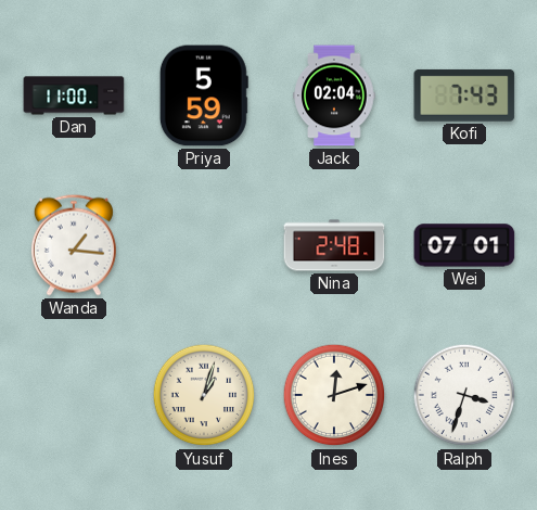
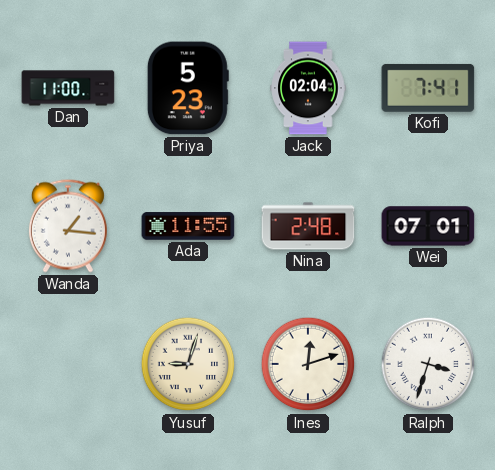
Priya: 5:59 -> 5:23
Kofi: 7:43 -> 7:41
Ada: none -> 11:55
Yusuf: 1:03 -> 9:03
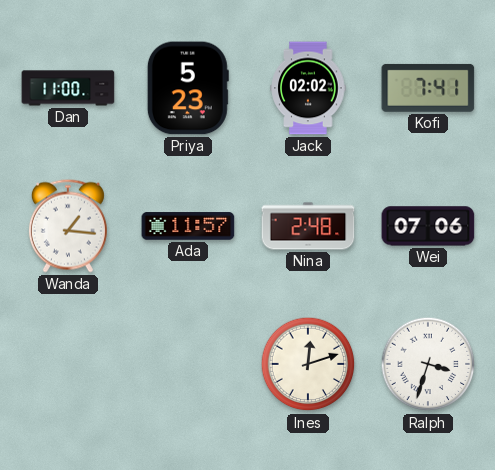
Jack: 02:04 -> 02:02
Ada: 11:55 -> 11:57
Wei: 07:01 -> 07:06
Yusuf: 9:03 -> none
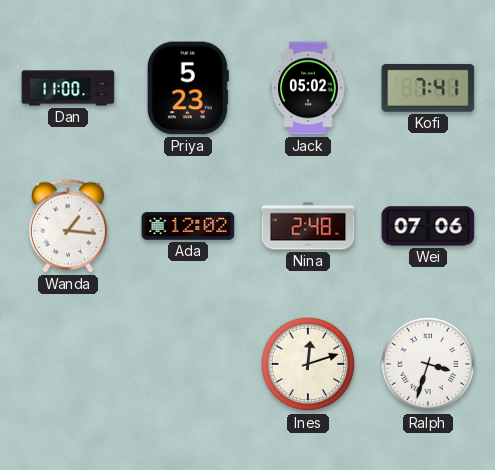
Jack: 02:02 -> 05:02
Ada: 11:57 -> 12:02
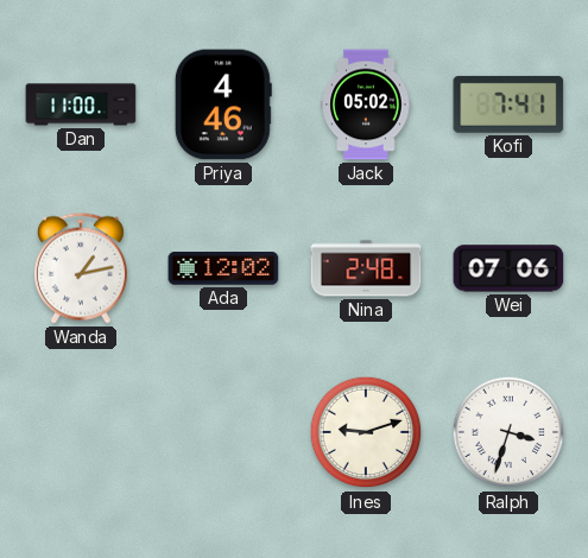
Priya: 5:23 -> 4:46
Wanda: 1:16 -> 1:13
Ines: 12:12 -> 9:12
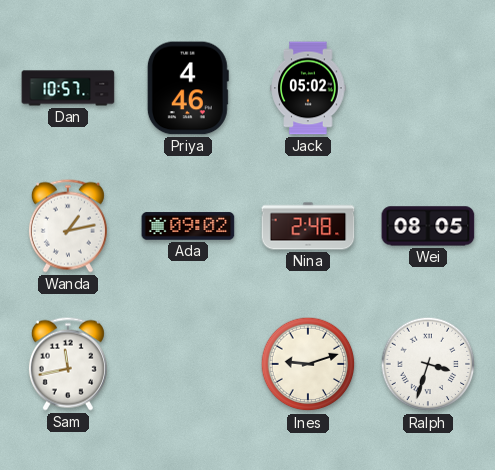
Dan: 11:00 -> 10:57
Kofi: 7:41 -> none
Ada: 12:02 -> 09:02
Wei: 07:06 -> 08:05
Sam: none -> 11:43
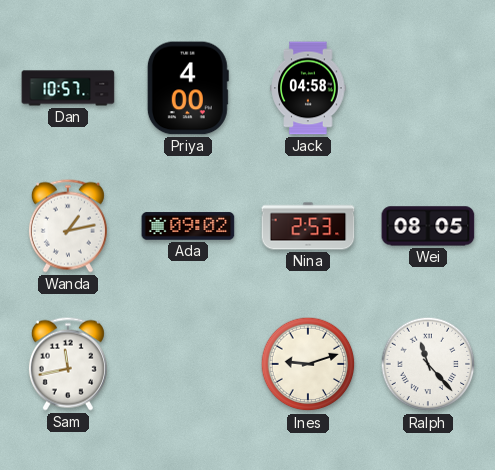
Priya: 4:46 -> 4:00
Jack: 05:02 -> 04:58
Nina: 2:48 -> 2:53
Ralph: 3:33 -> 11:23
